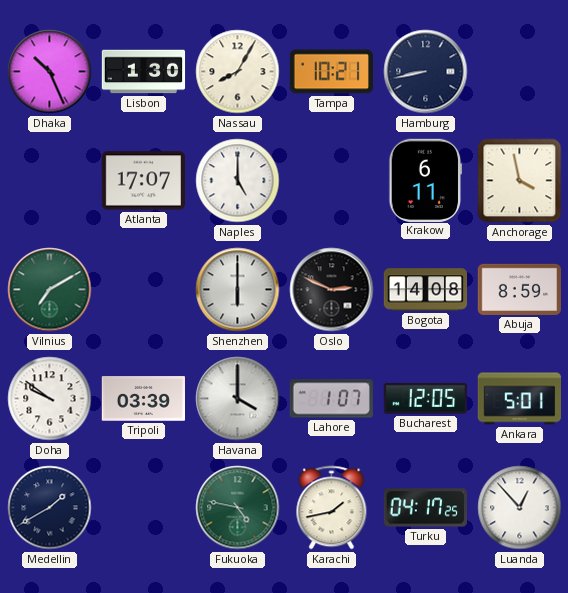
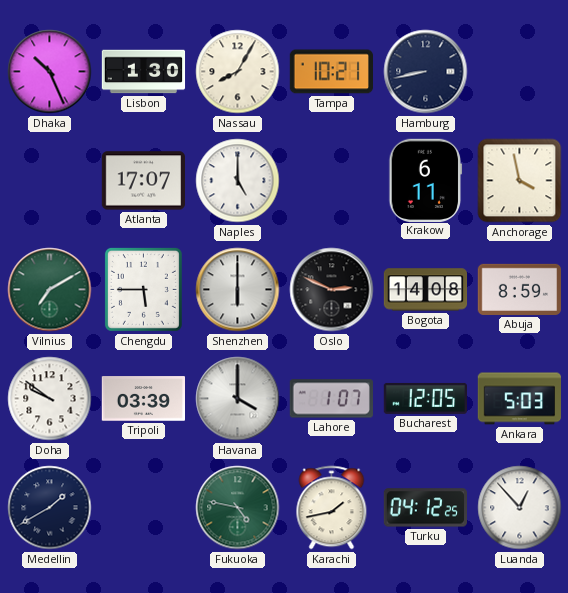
Chengdu: none -> 5:45
Ankara: 5:01 -> 5:03
Turku: 04:17 -> 04:12
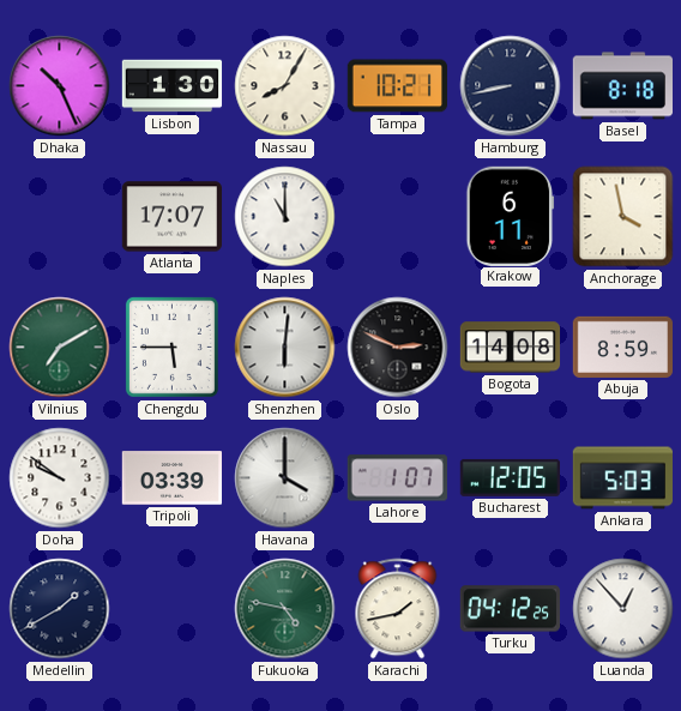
Basel: none -> 8:18
Naples: 5:00 -> 11:00
Shenzhen: 6:00 -> 6:01
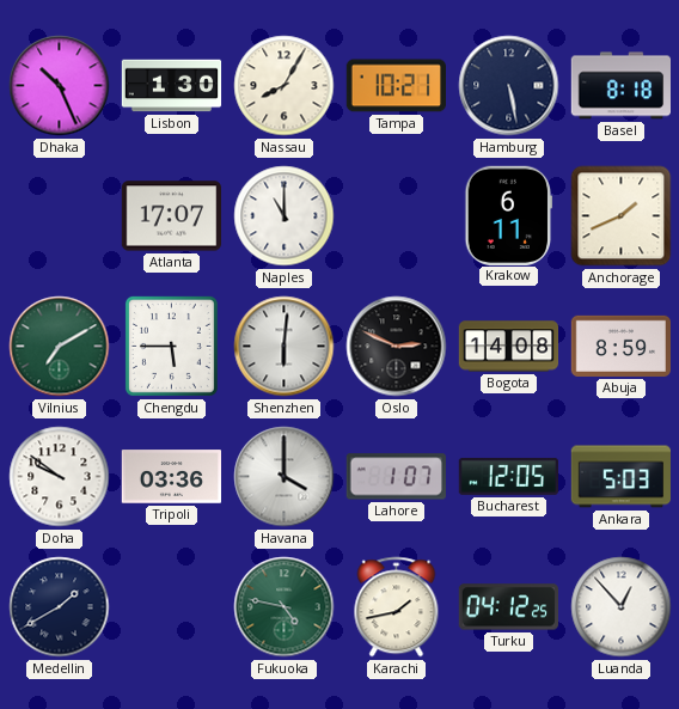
Hamburg: 8:43 -> 5:28
Anchorage: 3:58 -> 1:41
Tripoli: 03:39 -> 03:36
